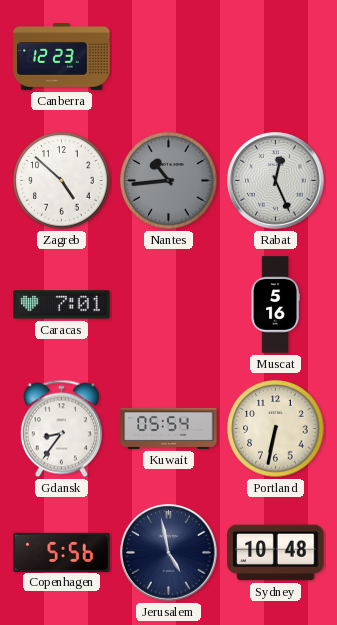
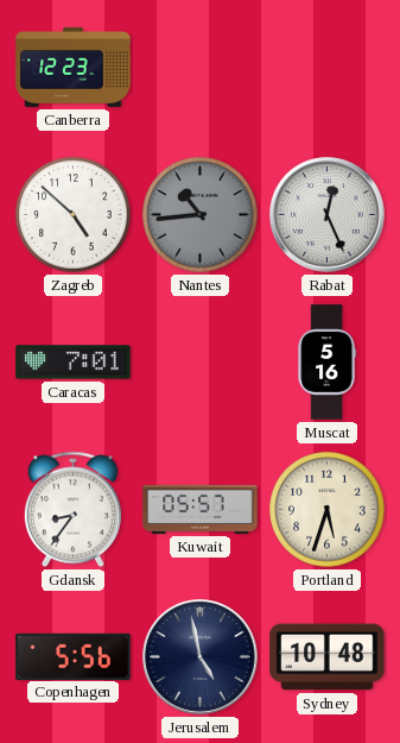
Kuwait: 05:54 -> 05:57
Portland: 6:32 -> 5:33
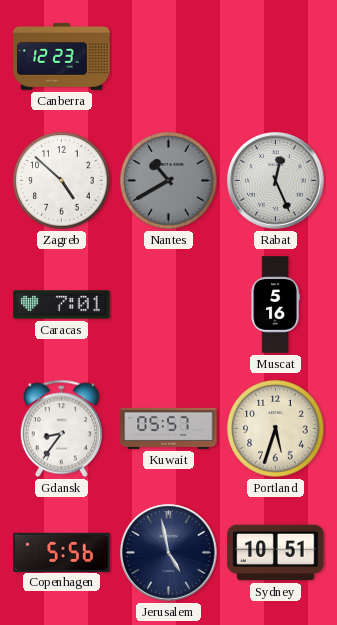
Nantes: 10:44 -> 10:40
Sydney: 10:48 -> 10:51
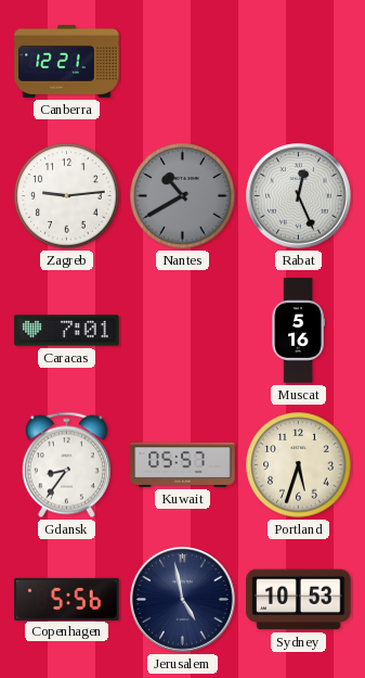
Canberra: 12:23 -> 12:21
Zagreb: 4:52 -> 9:14
Sydney: 10:51 -> 10:53
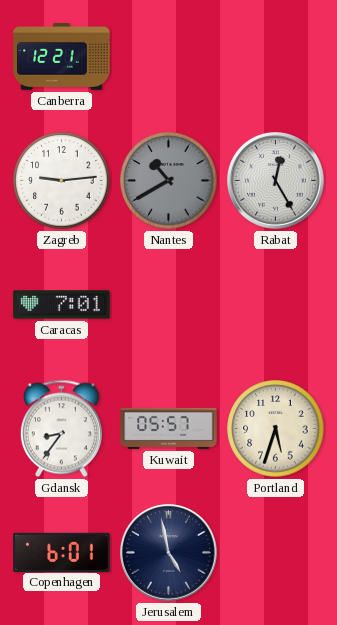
Rabat: 12:26 -> 12:25
Muscat: 5:16 -> none
Copenhagen: 5:56 -> 6:01
Sydney: 10:53 -> none
